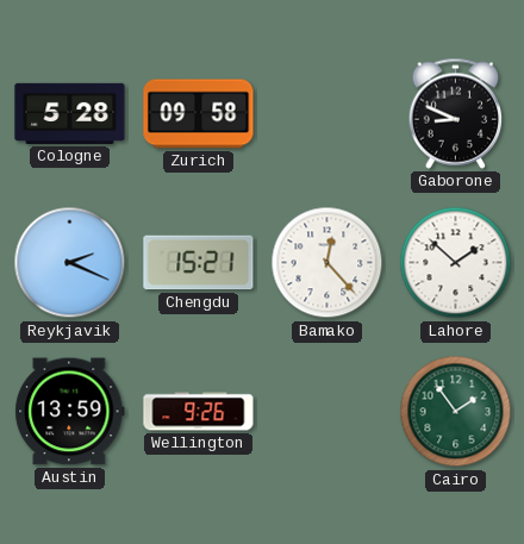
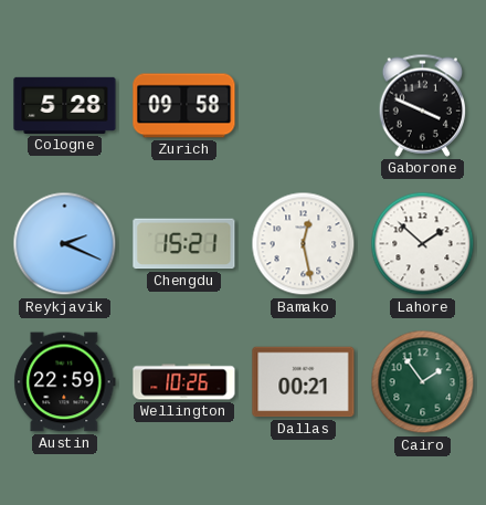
Gaborone: 8:49 -> 3:49
Bamako: 12:23 -> 12:28
Austin: 13:59 -> 22:59
Wellington: 9:26 -> 10:26
Dallas: none -> 00:21
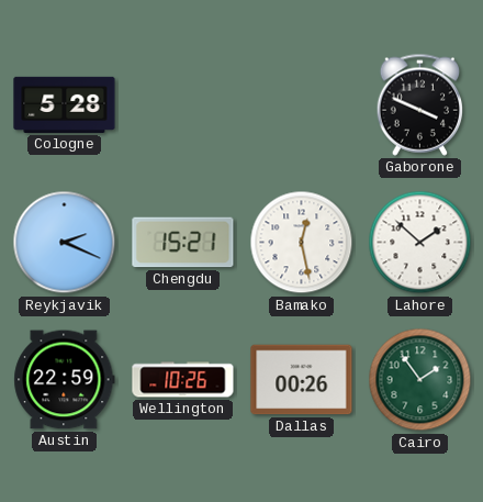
Zurich: 09:58 -> none
Dallas: 00:21 -> 00:26
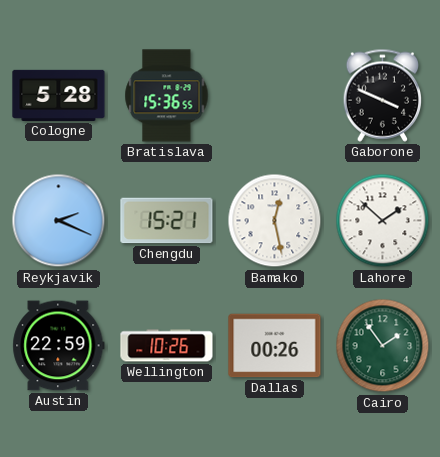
Bratislava: none -> 15:36
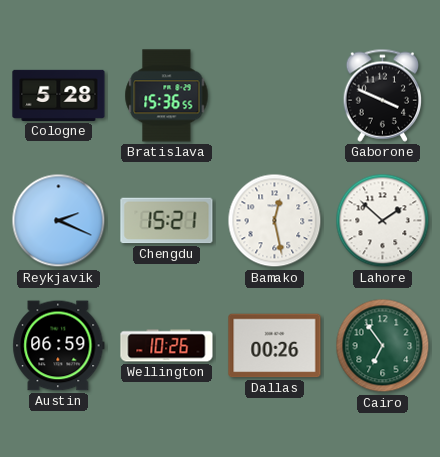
Austin: 22:59 -> 06:59
Cairo: 1:54 -> 6:54
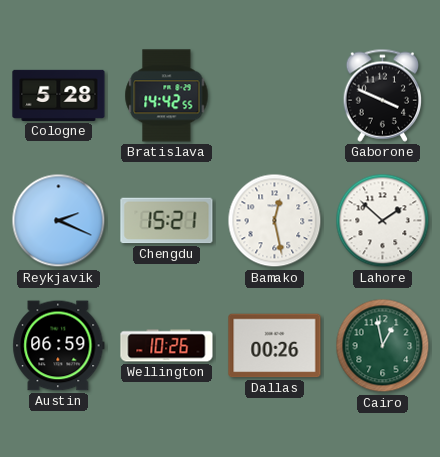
Bratislava: 15:36 -> 14:42
Cairo: 6:54 -> 12:58
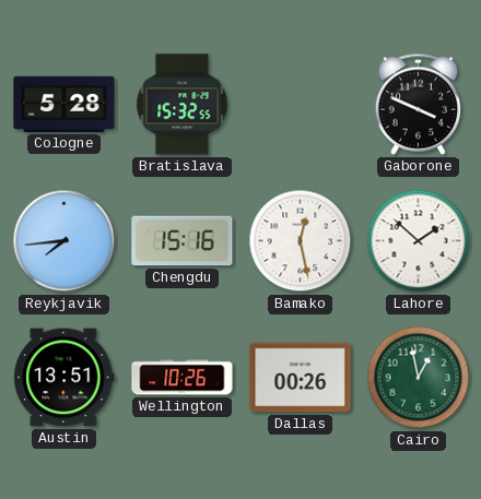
Bratislava: 14:42 -> 15:32
Reykjavik: 2:19 -> 7:44
Chengdu: 15:21 -> 15:16
Austin: 06:59 -> 13:51
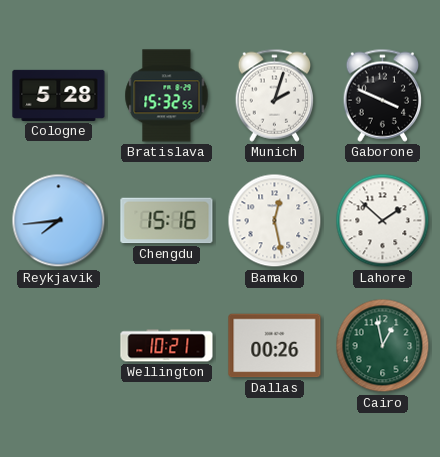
Munich: none -> 2:03
Austin: 13:51 -> none
Wellington: 10:26 -> 10:21
